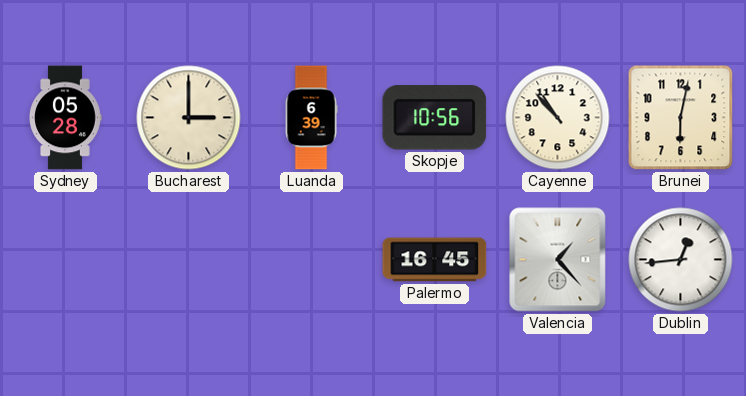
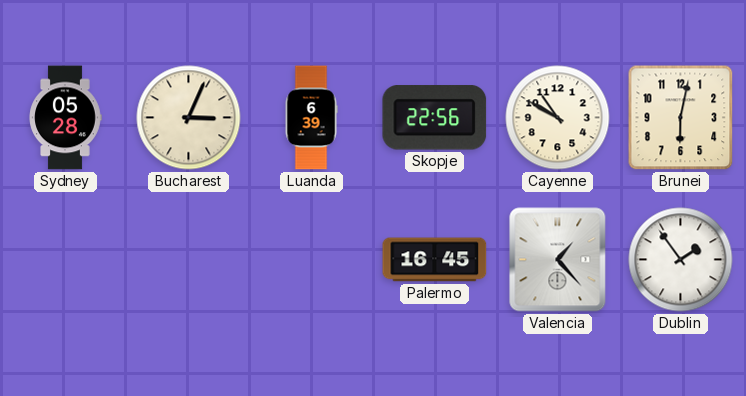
Bucharest: 3:00 -> 3:04
Skopje: 10:56 -> 22:56
Cayenne: 10:53 -> 10:50
Dublin: 12:44 -> 1:54
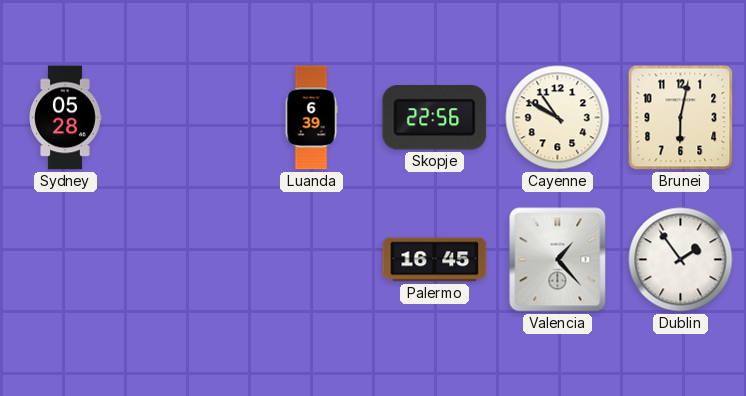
Bucharest: 3:04 -> none
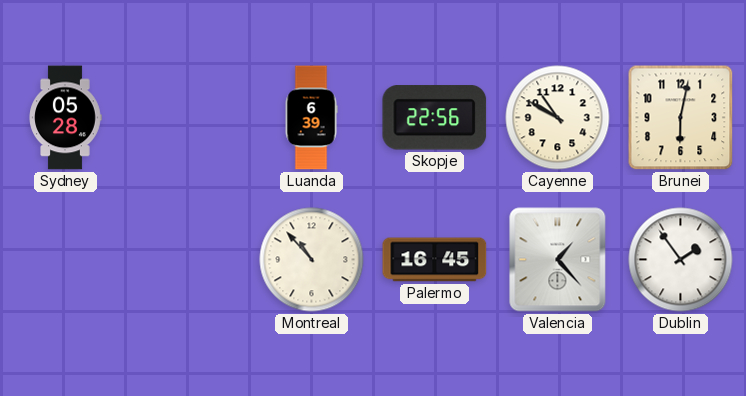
Montreal: none -> 10:53
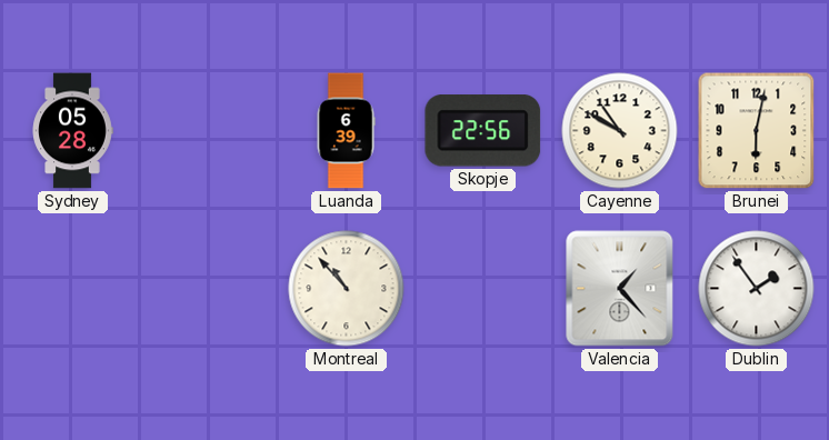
Palermo: 16:45 -> none
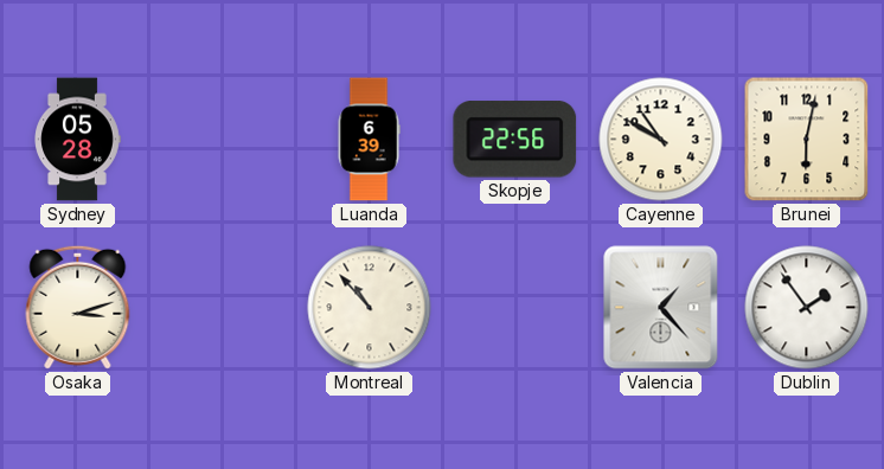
Osaka: none -> 3:12
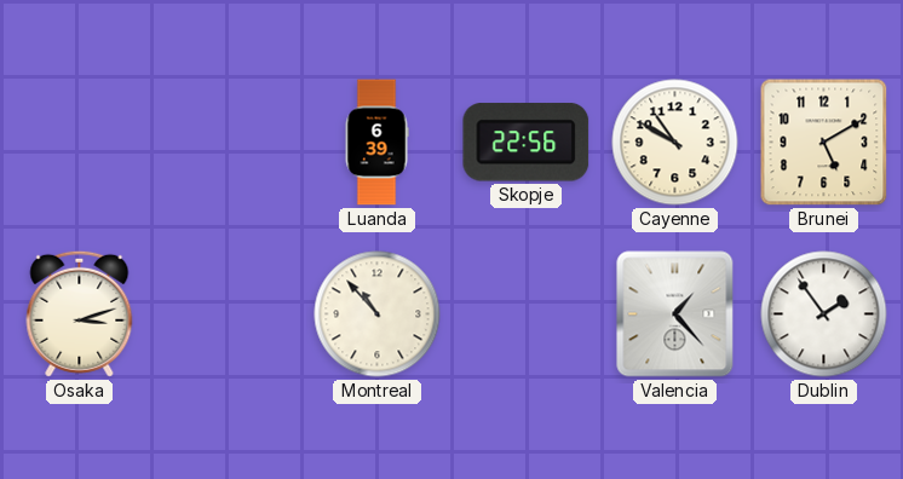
Sydney: 05:28 -> none
Brunei: 6:02 -> 5:10
